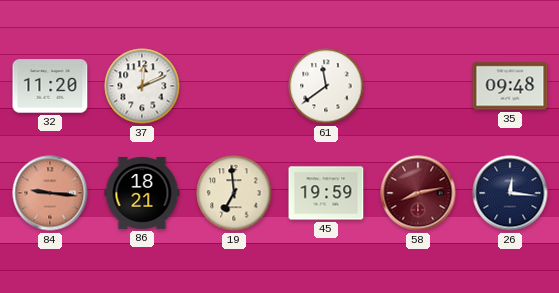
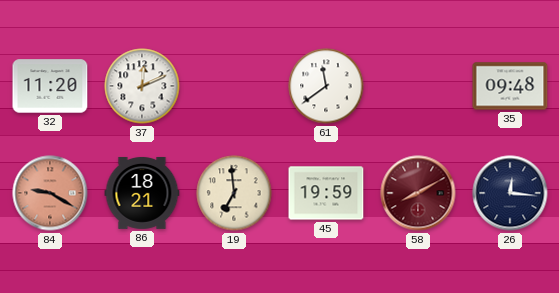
84: 9:16 -> 9:20
58: 8:13 -> 8:10
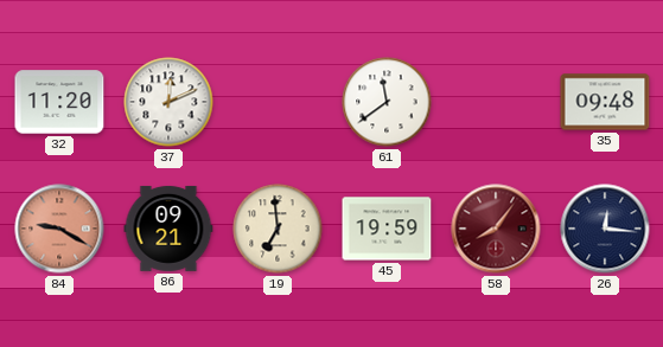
86: 18:21 -> 09:21
58: 8:10 -> 8:06
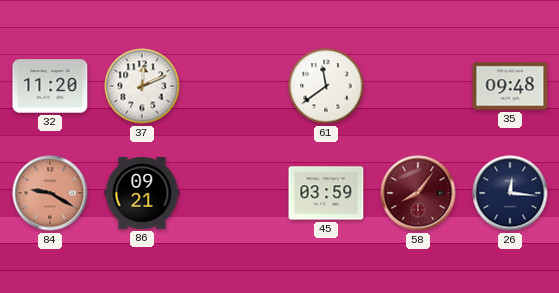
19: 6:59 -> none
45: 19:59 -> 03:59
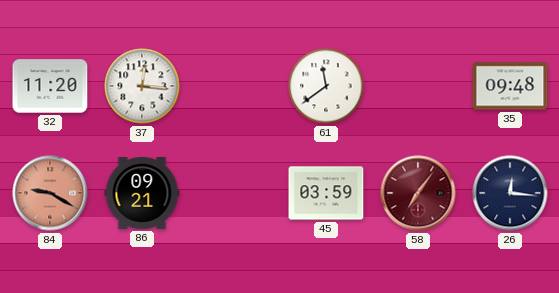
37: 12:11 -> 12:16
58: 8:06 -> 7:06
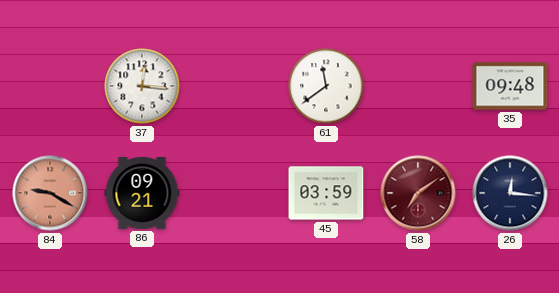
32: 11:20 -> none
58: 7:06 -> 7:09
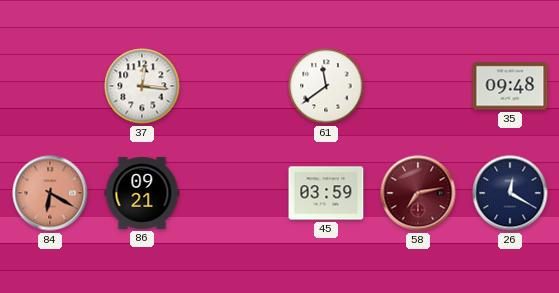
84: 9:20 -> 6:20
58: 7:09 -> 7:13
26: 12:16 -> 12:20
